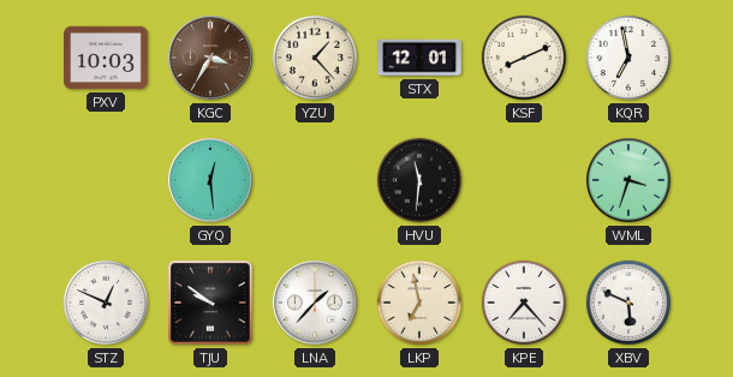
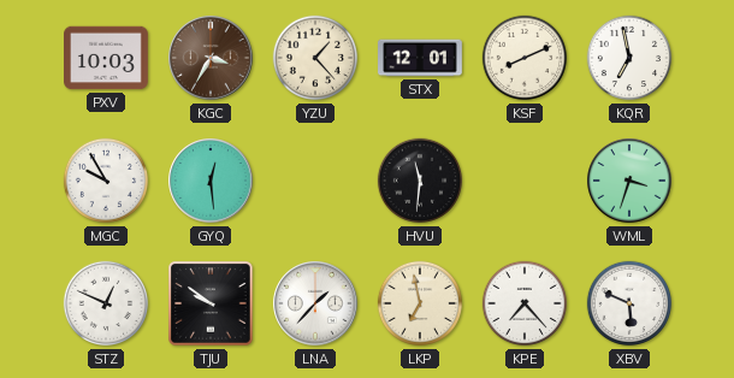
MGC: none -> 9:55
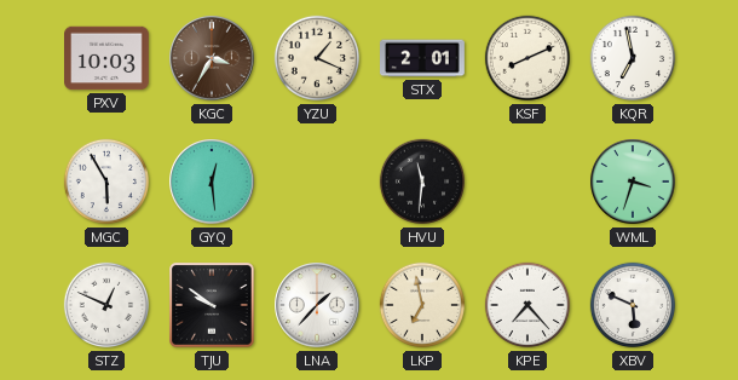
YZU: 1:23 -> 1:19
STX: 12:01 -> 2:01
MGC: 9:55 -> 5:55
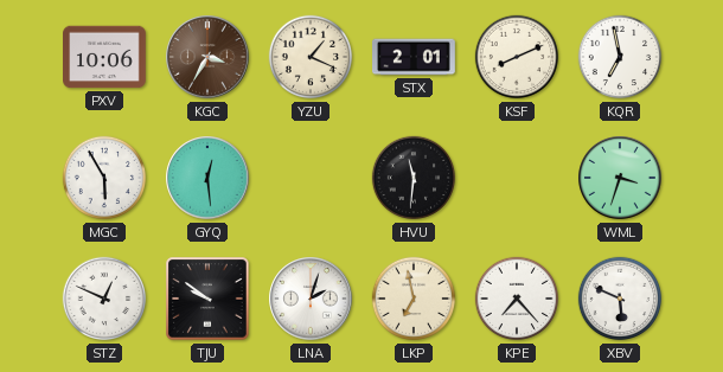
PXV: 10:03 -> 10:06
LNA: 1:37 -> 2:03
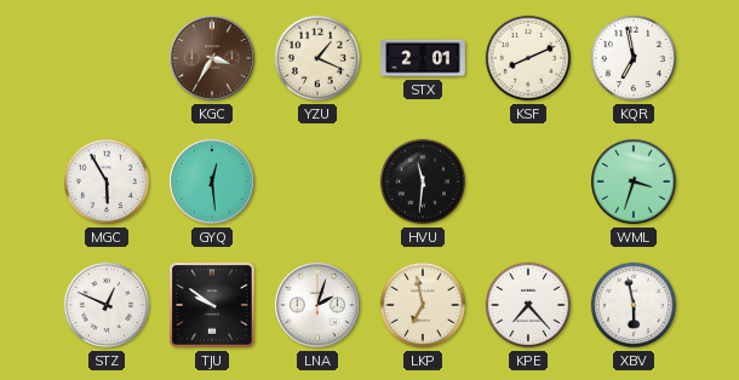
PXV: 10:06 -> none
XBV: 5:49 -> 5:58
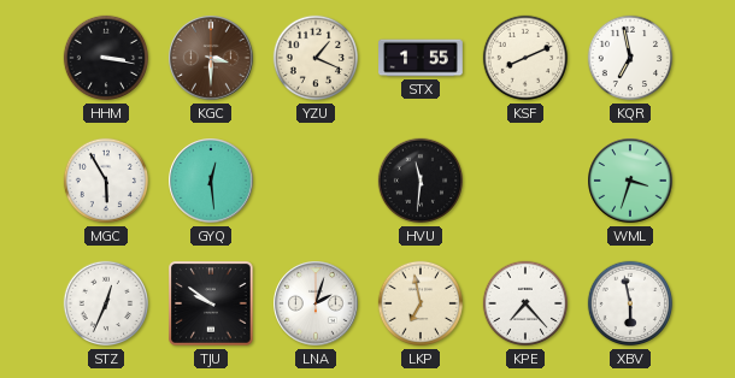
HHM: none -> 3:17
KGC: 3:35 -> 3:30
STX: 2:01 -> 1:55
STZ: 12:49 -> 12:34
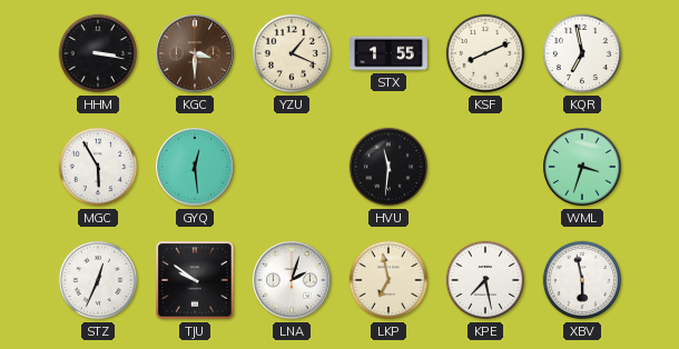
KPE: 7:23 -> 7:28
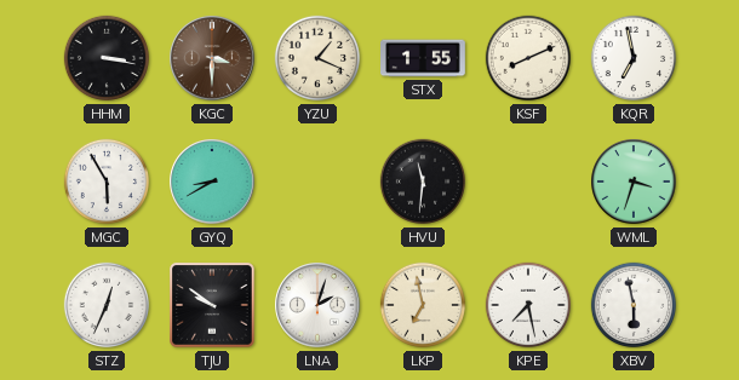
GYQ: 12:29 -> 8:40
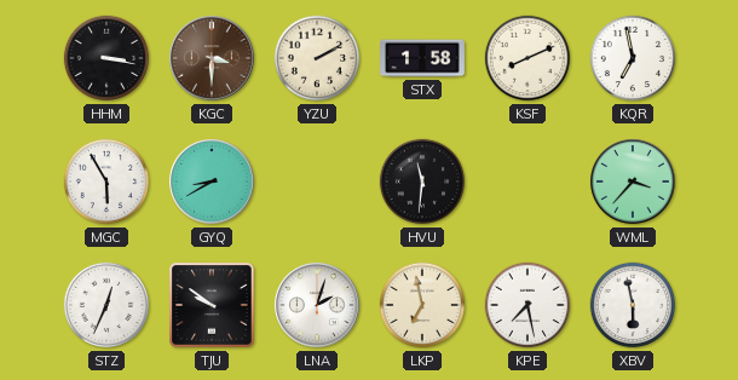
YZU: 1:19 -> 2:10
STX: 1:55 -> 1:58
WML: 3:33 -> 3:37
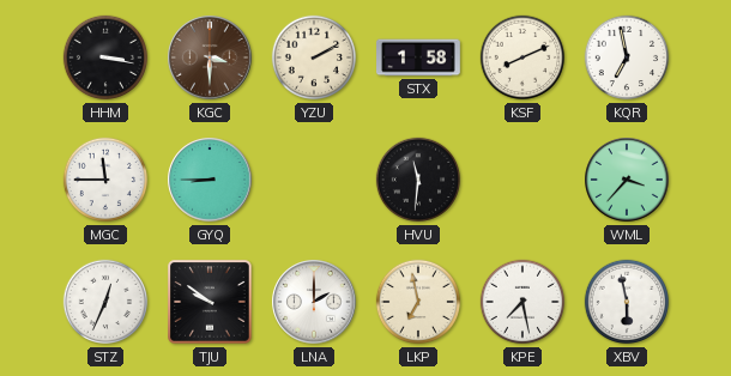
MGC: 5:55 -> 11:45
GYQ: 8:40 -> 8:45
LNA: 2:03 -> 2:00
